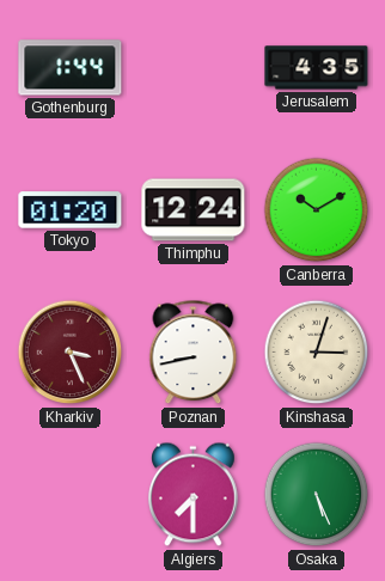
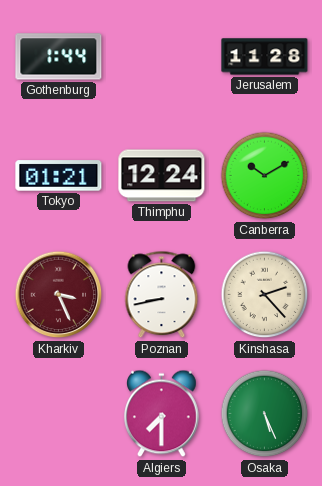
Jerusalem: 4:35 -> 11:28
Tokyo: 01:20 -> 01:21
Kinshasa: 3:03 -> 2:23
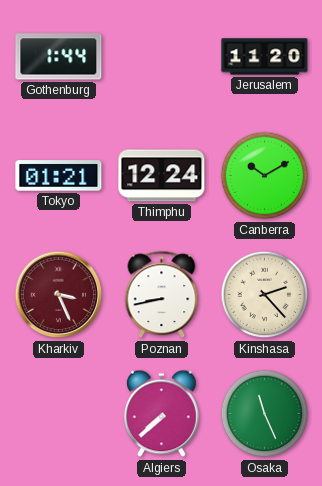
Jerusalem: 11:28 -> 11:20
Algiers: 7:30 -> 7:38
Osaka: 5:26 -> 11:26
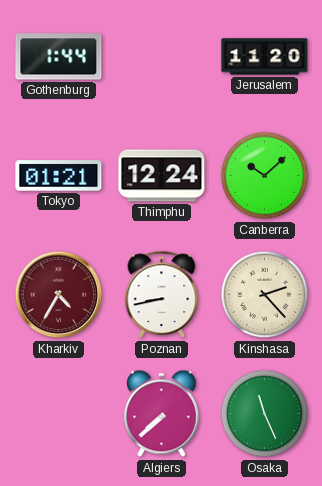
Canberra: 10:10 -> 10:08
Kharkiv: 3:26 -> 4:35
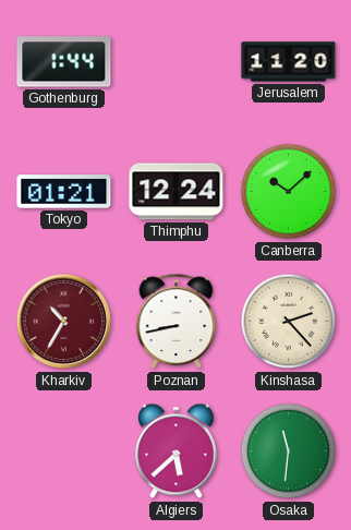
Kharkiv: 4:35 -> 10:35
Algiers: 7:38 -> 5:38
Osaka: 11:26 -> 11:31
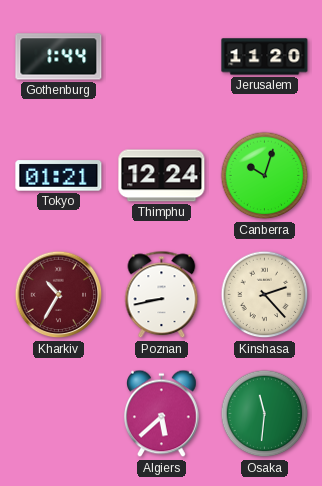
Canberra: 10:08 -> 10:03
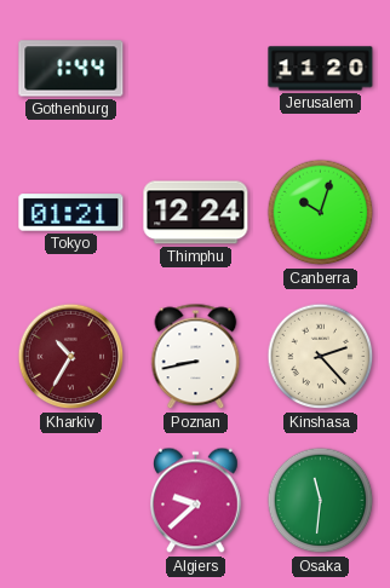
Algiers: 5:38 -> 9:38
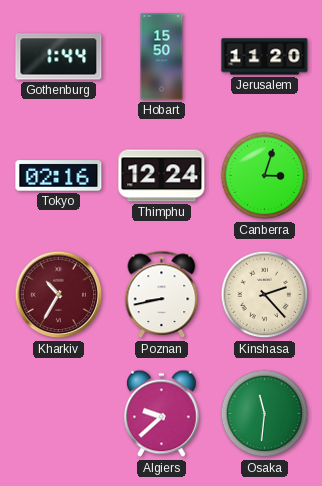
Hobart: none -> 15:50
Tokyo: 01:21 -> 02:16
Canberra: 10:03 -> 3:03
